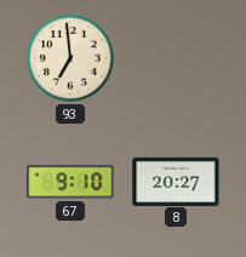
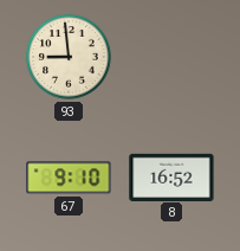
93: 6:59 -> 8:59
8: 20:27 -> 16:52
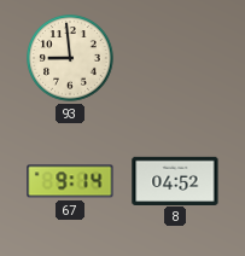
67: 9:10 -> 9:14
8: 16:52 -> 04:52
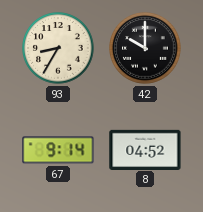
93: 8:59 -> 8:35
42: none -> 10:00
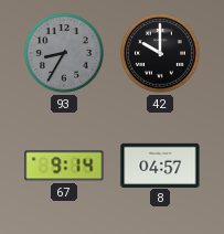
93 dial: cream -> grey
8: 04:52 -> 04:57
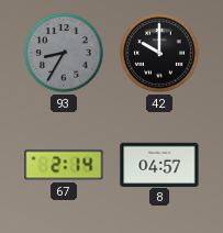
67: 9:14 -> 2:14
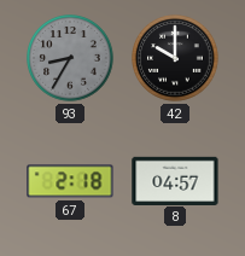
67: 2:14 -> 2:18
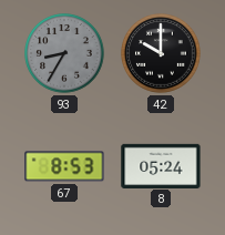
67: 2:18 -> 8:53
8: 04:57 -> 05:24
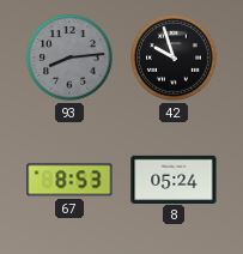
93: 8:35 -> 8:14
42: 10:00 -> 9:57
